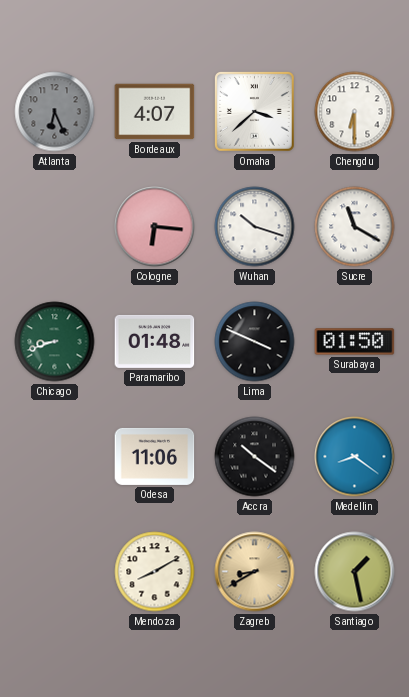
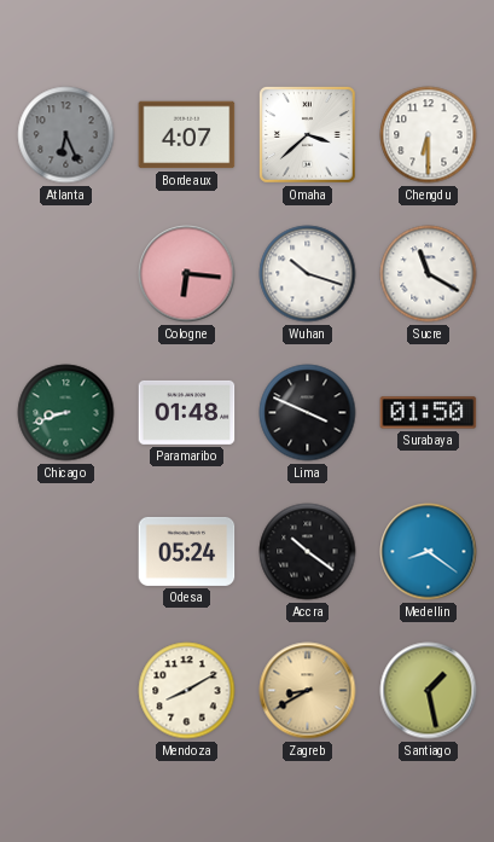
Odesa: 11:06 -> 05:24
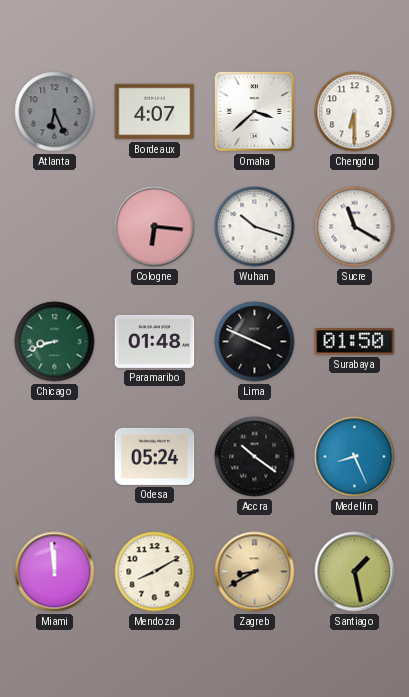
Medellin: 8:21 -> 8:26
Miami: none -> 11:59
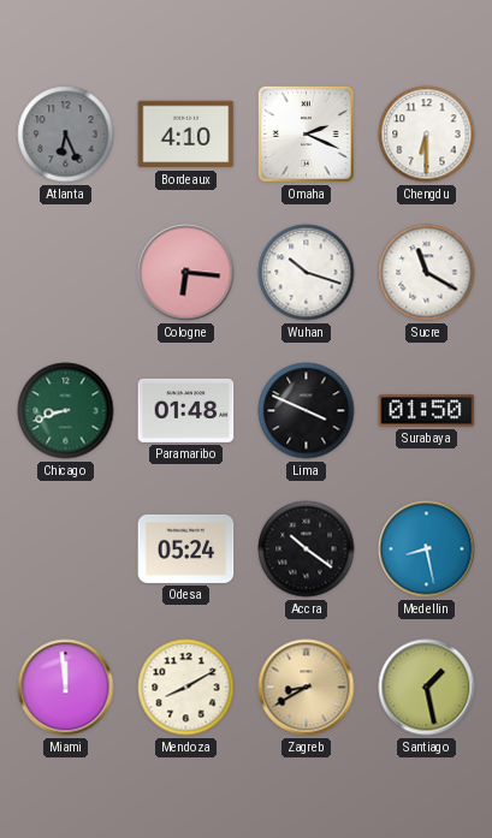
Bordeaux: 4:07 -> 4:10
Omaha: 3:38 -> 2:19
Medellin: 8:26 -> 8:28
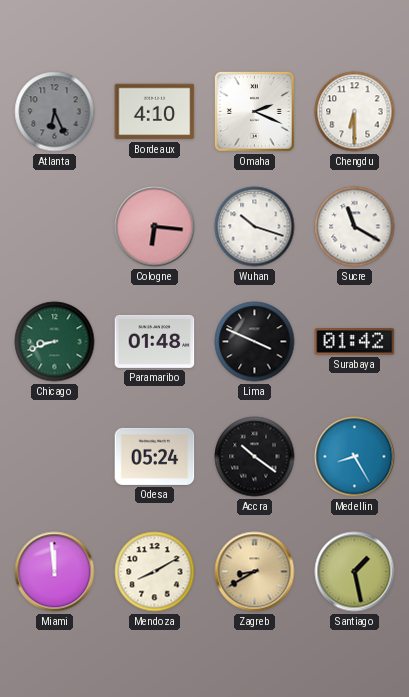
Surabaya: 01:50 -> 01:42
Medellin: 8:28 -> 8:25
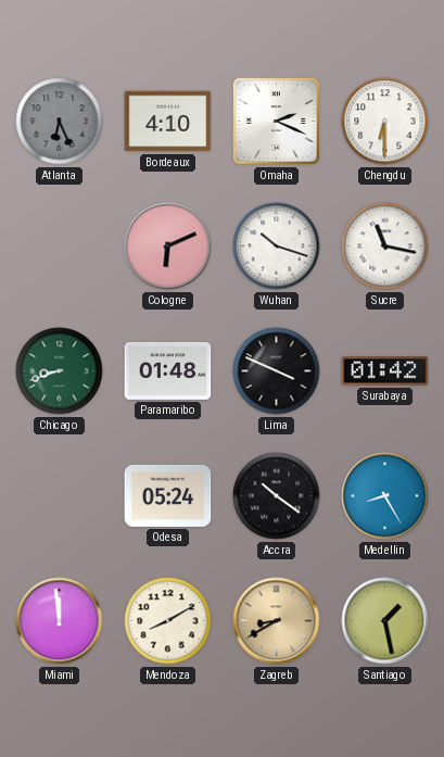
Cologne: 6:16 -> 6:11
Sucre: 11:20 -> 11:17
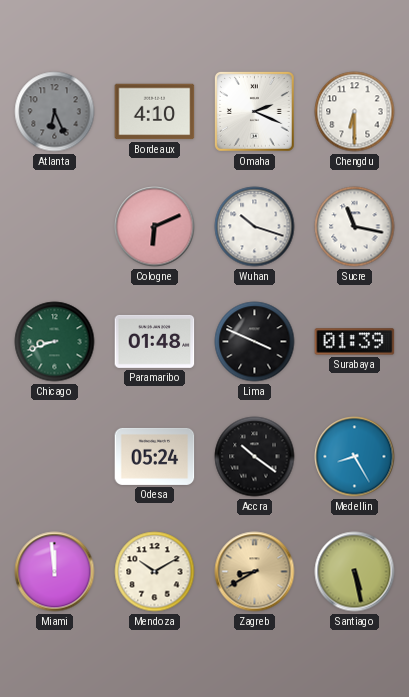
Surabaya: 01:42 -> 01:39
Mendoza: 8:10 -> 10:10
Santiago: 1:28 -> 5:28
